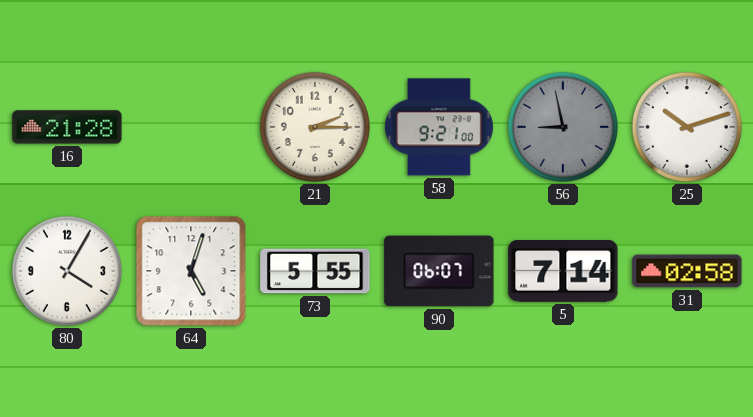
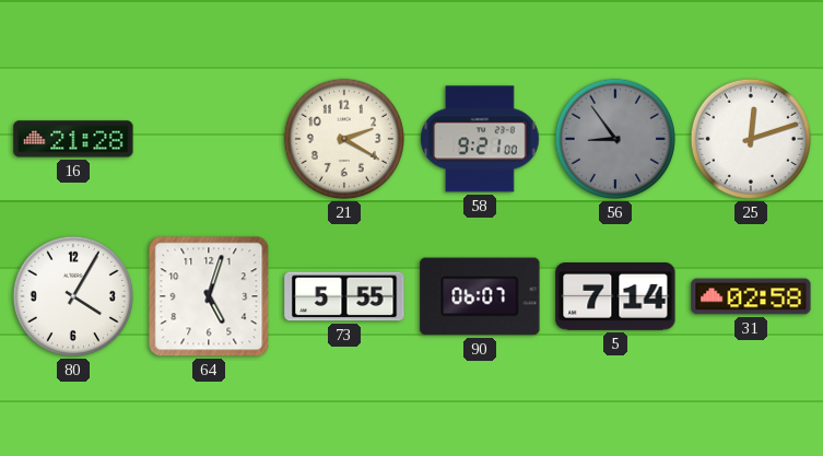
21: 2:15 -> 2:20
56: 8:58 -> 8:54
25: 10:12 -> 12:12
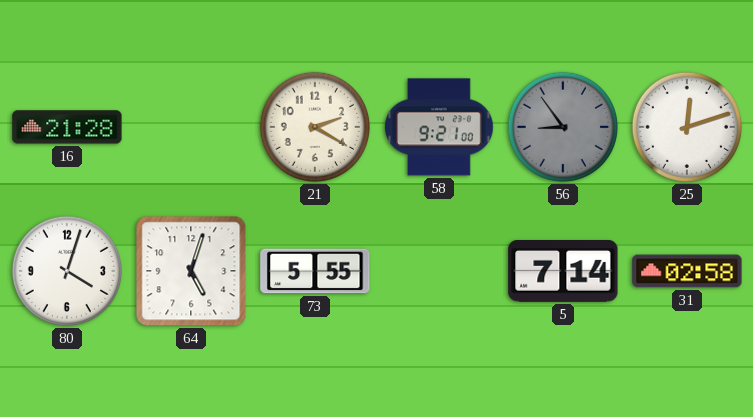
80: 4:05 -> 4:03
90: 06:07 -> none
